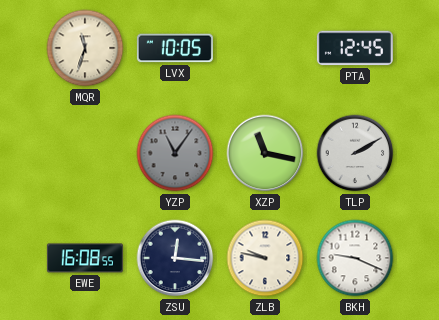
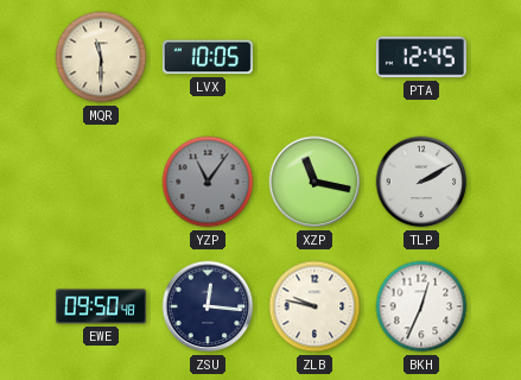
MQR: 11:33 -> 11:30
EWE: 16:08 -> 09:50
BKH: 9:19 -> 12:34
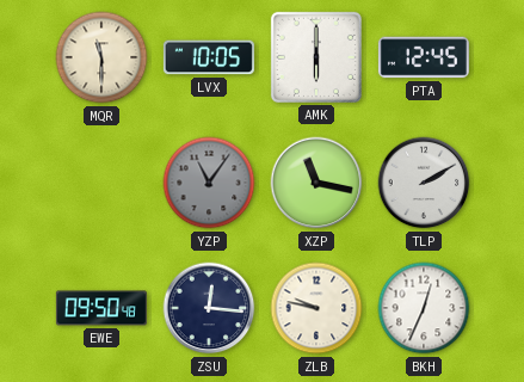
AMK: none -> 6:00
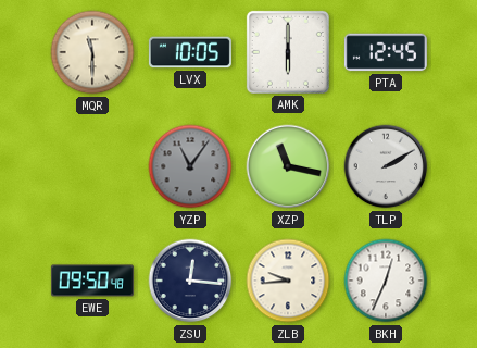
ZLB: 9:47 -> 9:44
